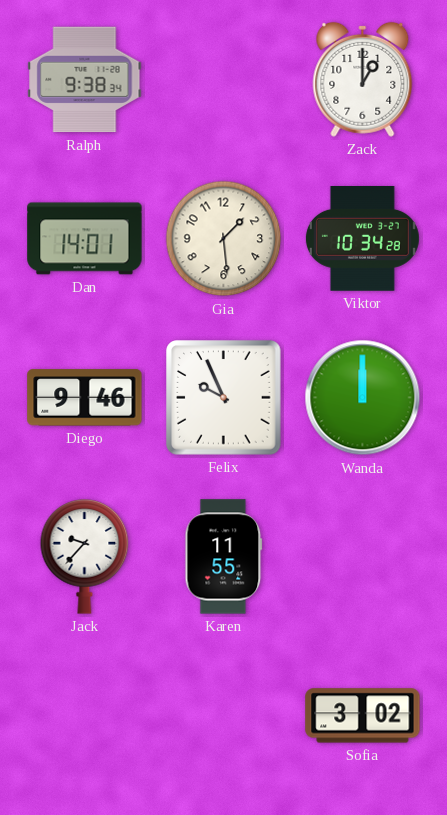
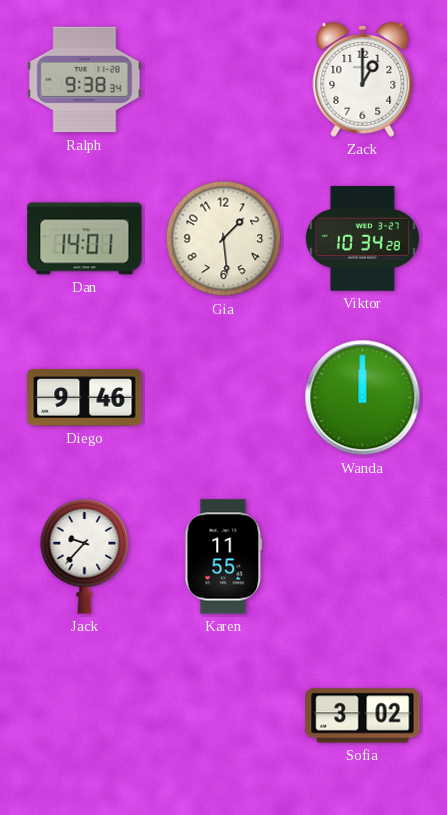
Felix: 9:56 -> none
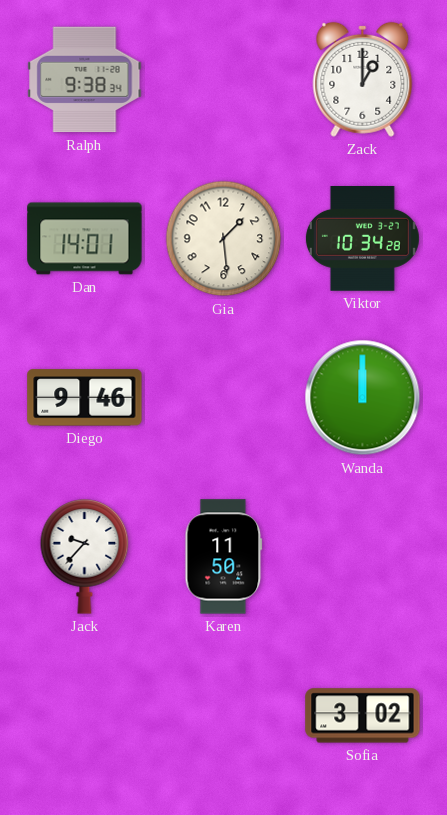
Karen: 11:55 -> 11:50
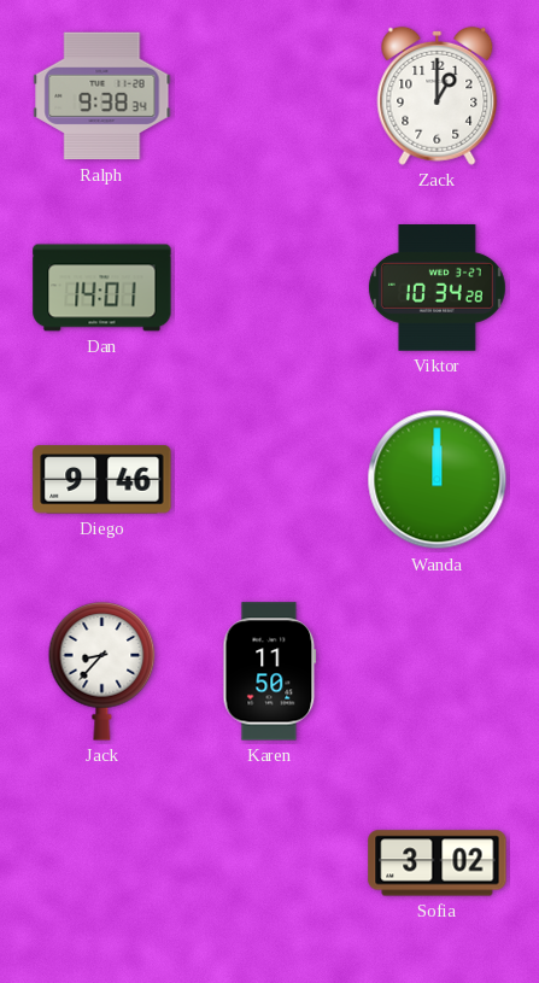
Gia: 1:29 -> none
Jack: 9:37 -> 8:37
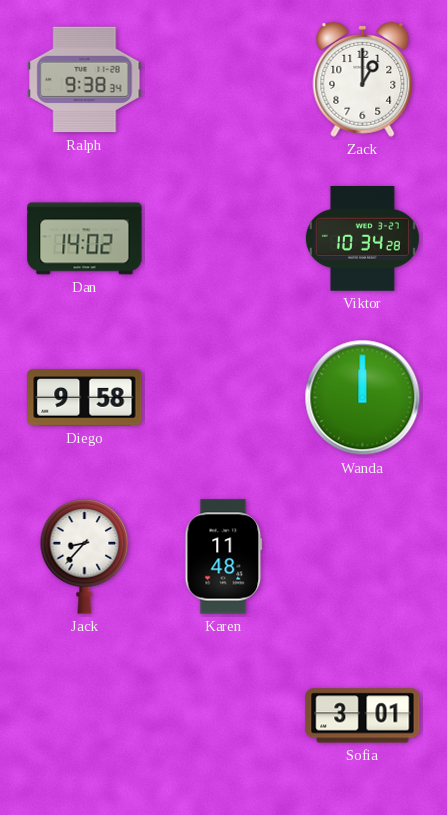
Dan: 14:01 -> 14:02
Diego: 9:46 -> 9:58
Karen: 11:50 -> 11:48
Sofia: 3:02 -> 3:01
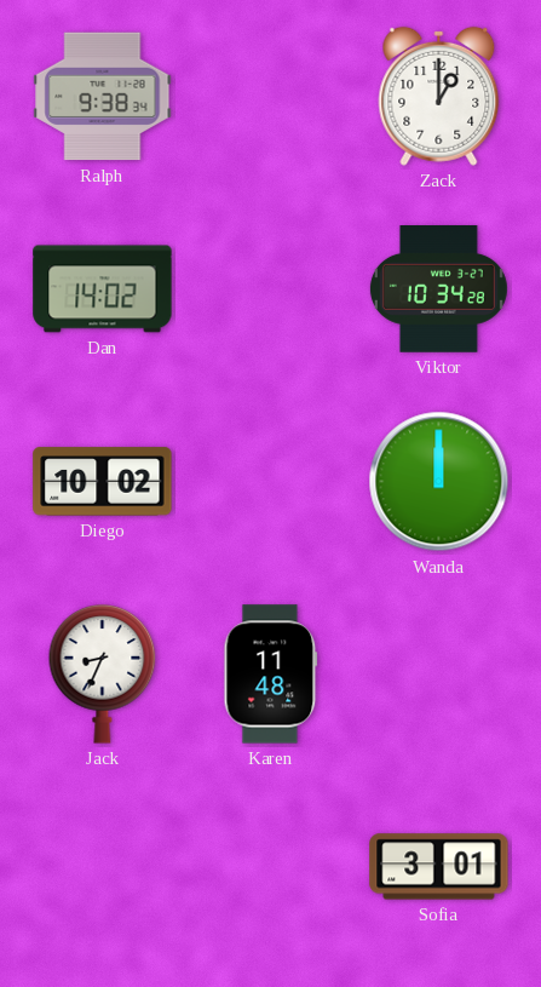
Diego: 9:58 -> 10:02
Jack: 8:37 -> 8:34
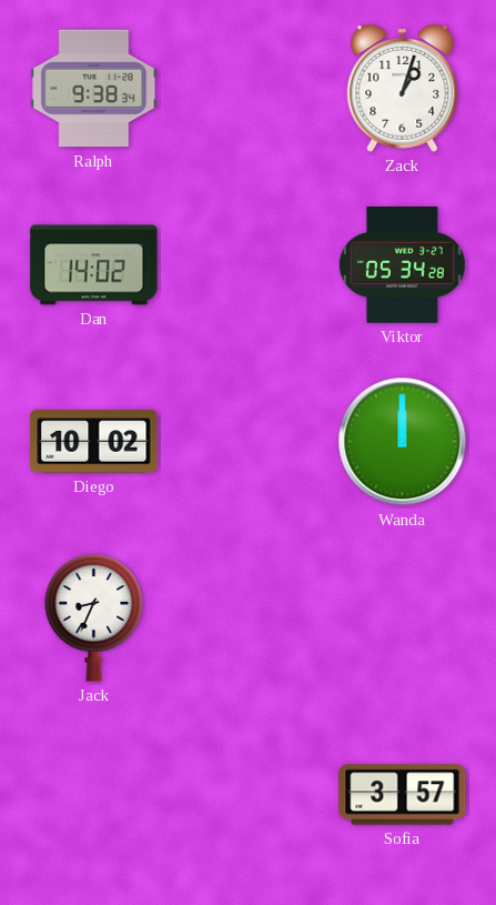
Zack: 1:00 -> 1:03
Viktor: 10:34 -> 05:34
Karen: 11:48 -> none
Sofia: 3:01 -> 3:57
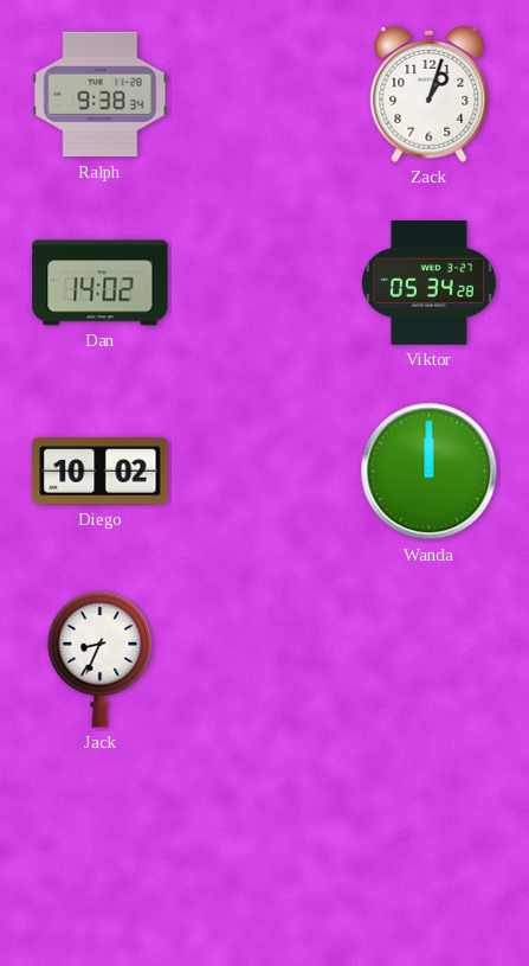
Sofia: 3:57 -> none
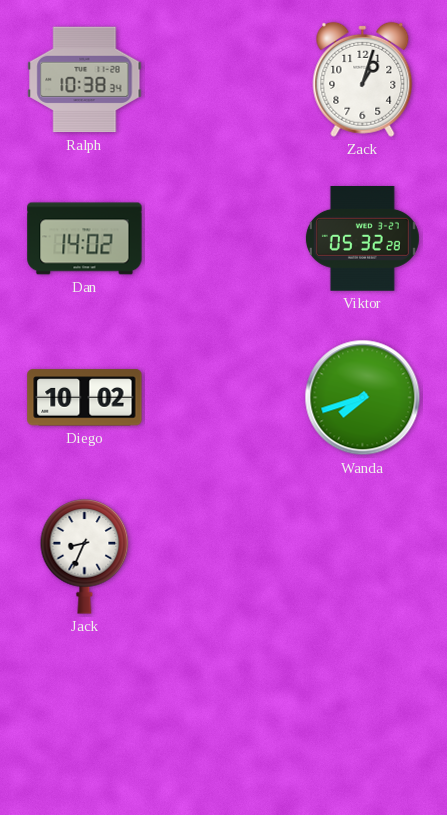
Ralph: 9:38 -> 10:38
Viktor: 05:34 -> 05:32
Wanda: 12:00 -> 7:42
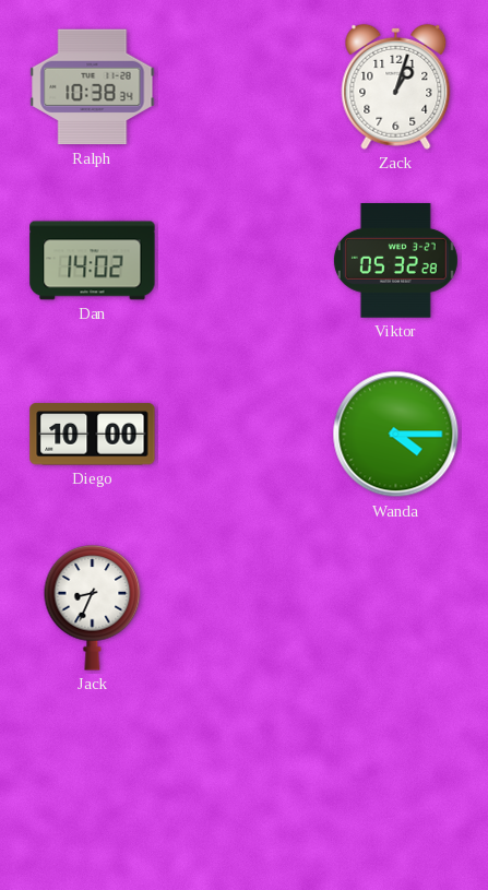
Diego: 10:02 -> 10:00
Wanda: 7:42 -> 4:15
